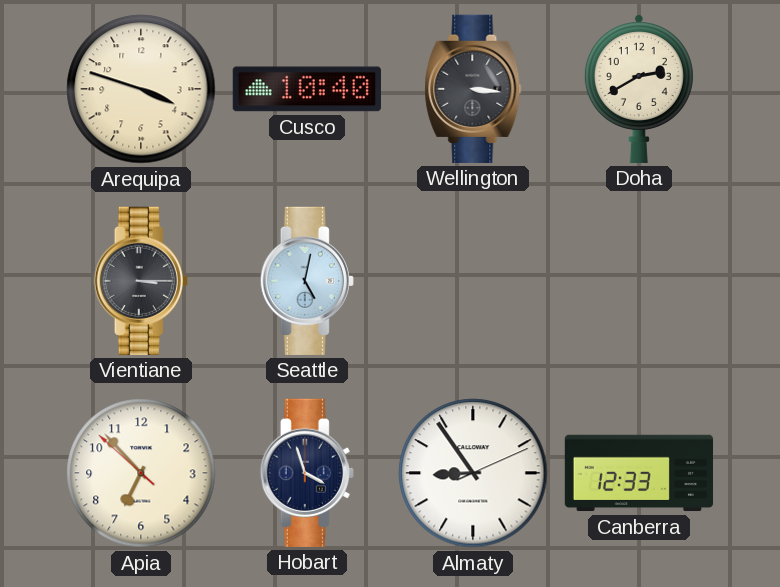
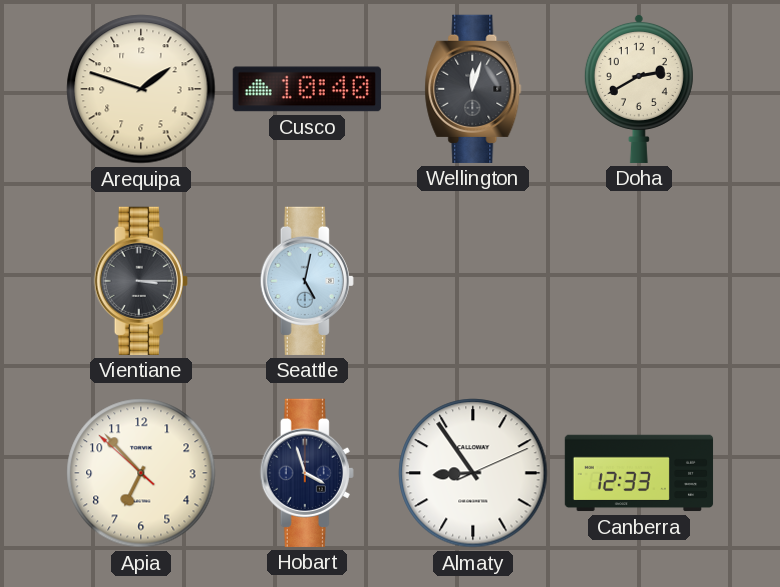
Arequipa: 3:48 -> 1:48
Wellington: 3:16 -> 12:03
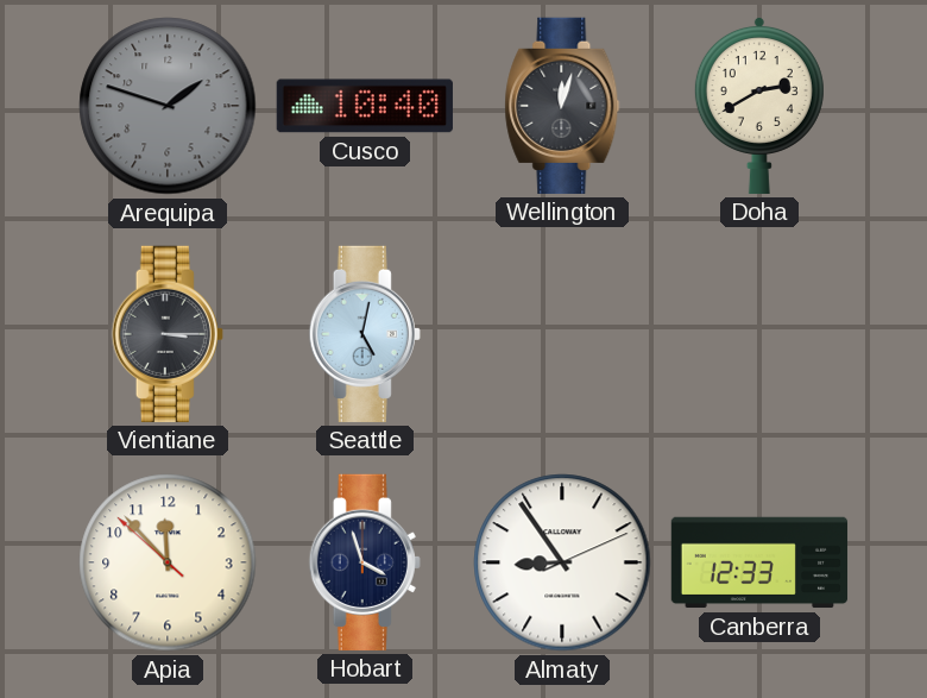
Arequipa dial: cream -> grey
Apia: 6:52 -> 11:52
